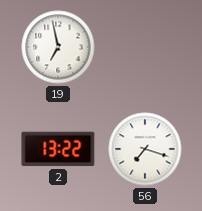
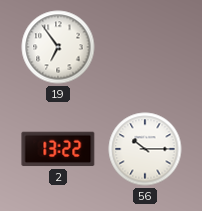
19: 6:58 -> 6:54
56: 7:18 -> 10:15
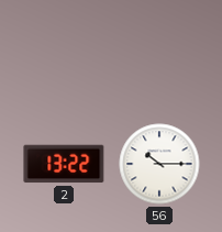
19: 6:54 -> none
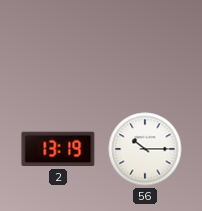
2: 13:22 -> 13:19
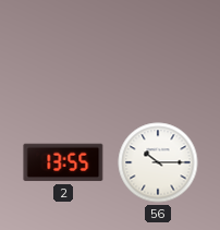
2: 13:19 -> 13:55
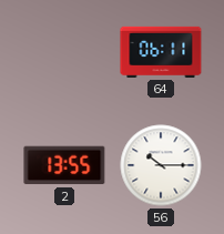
64: none -> 06:11
